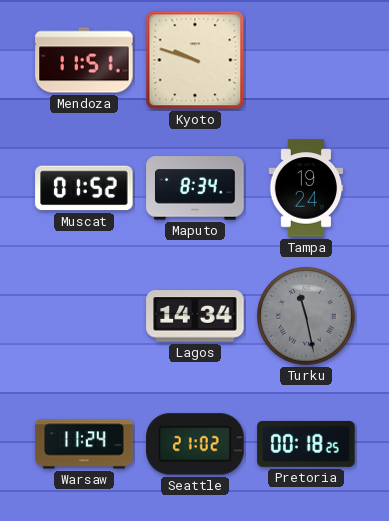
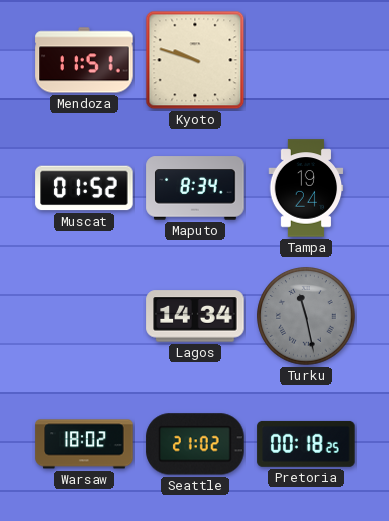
Warsaw: 11:24 -> 18:02
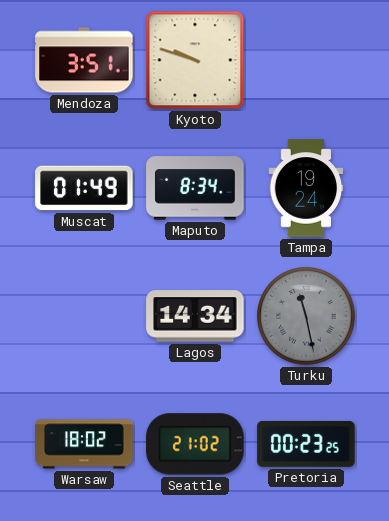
Mendoza: 11:51 -> 3:51
Muscat: 01:52 -> 01:49
Pretoria: 00:18 -> 00:23
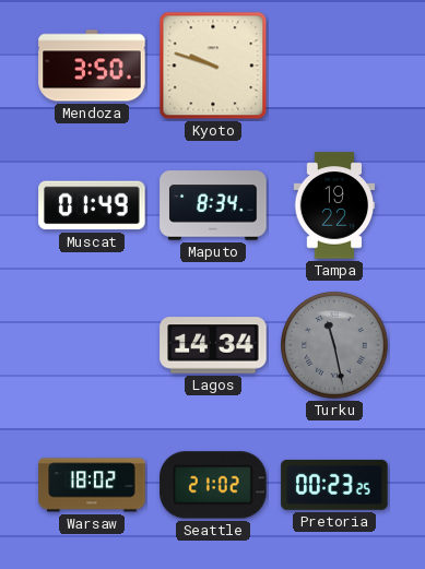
Mendoza: 3:51 -> 3:50
Tampa: 19:24 -> 19:22
